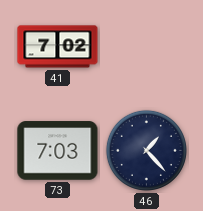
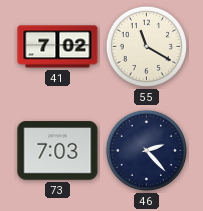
55: none -> 11:20
46: 1:23 -> 2:23
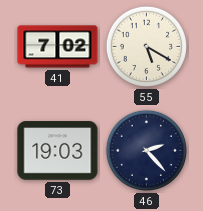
55: 11:20 -> 5:20
73: 7:03 -> 19:03
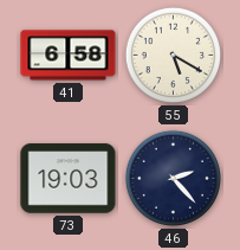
41: 7:02 -> 6:58
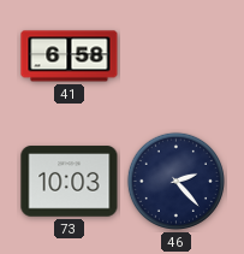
55: 5:20 -> none
73: 19:03 -> 10:03
